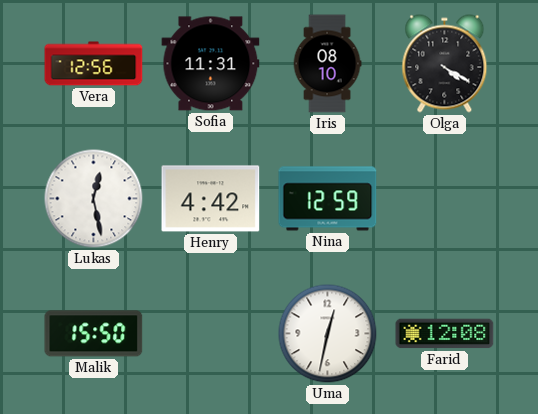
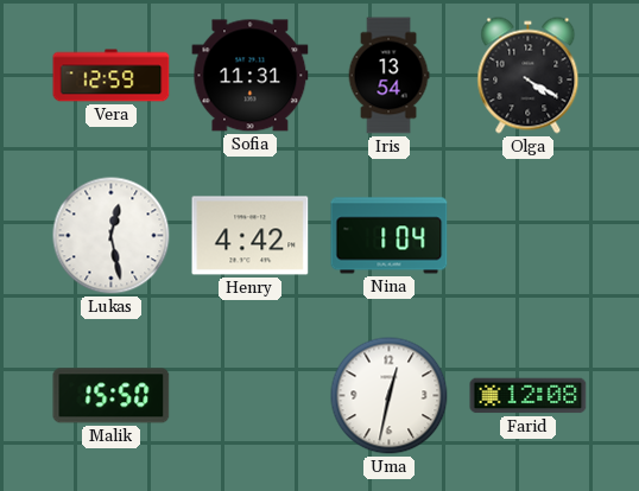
Vera: 12:56 -> 12:59
Iris: 08:10 -> 13:54
Nina: 12:59 -> 1:04
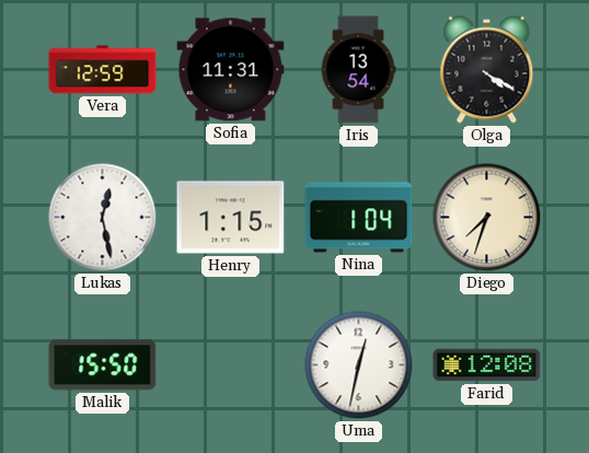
Henry: 4:42 -> 1:15
Diego: none -> 7:33
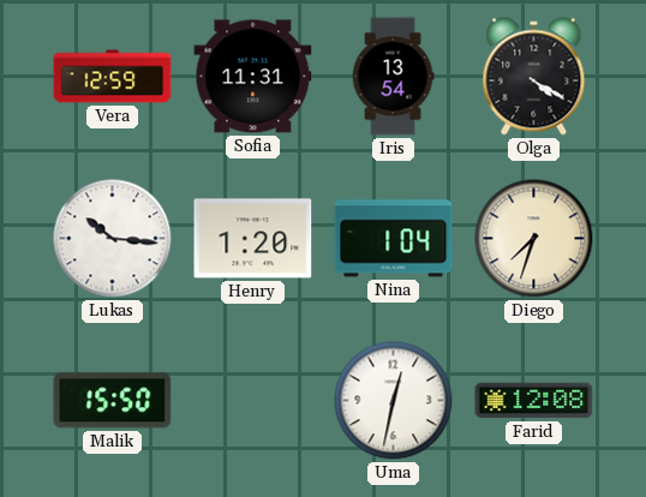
Lukas: 12:28 -> 10:16
Henry: 1:15 -> 1:20
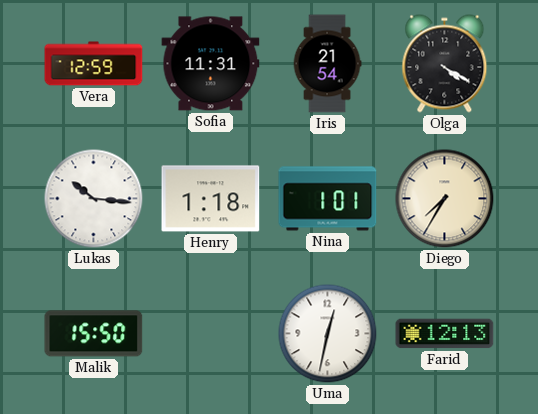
Iris: 13:54 -> 21:54
Henry: 1:20 -> 1:18
Nina: 1:04 -> 1:01
Diego: 7:33 -> 7:35
Farid: 12:08 -> 12:13
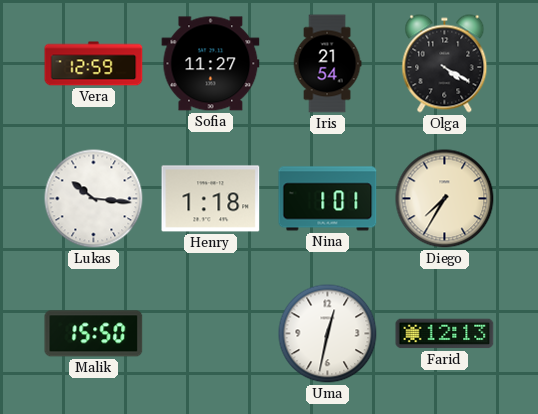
Sofia: 11:31 -> 11:27
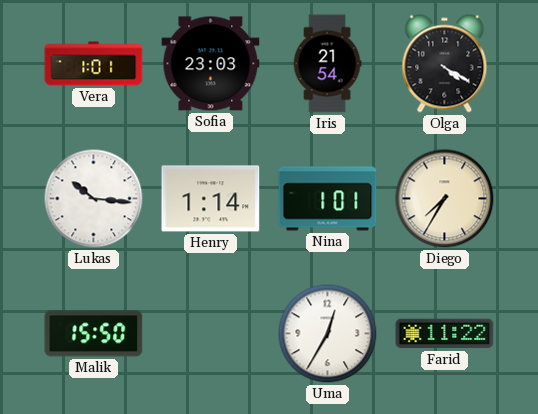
Vera: 12:59 -> 1:01
Sofia: 11:27 -> 23:03
Henry: 1:18 -> 1:14
Uma: 12:32 -> 12:35
Farid: 12:13 -> 11:22
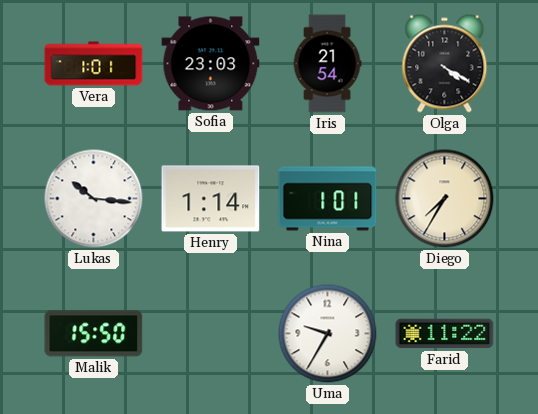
Uma: 12:35 -> 9:35
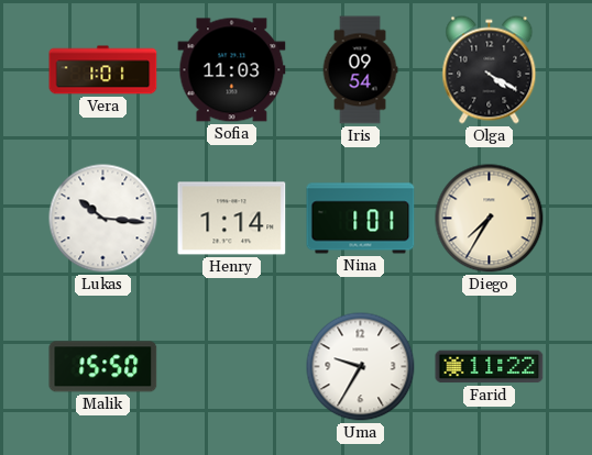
Sofia: 23:03 -> 11:03
Iris: 21:54 -> 09:54
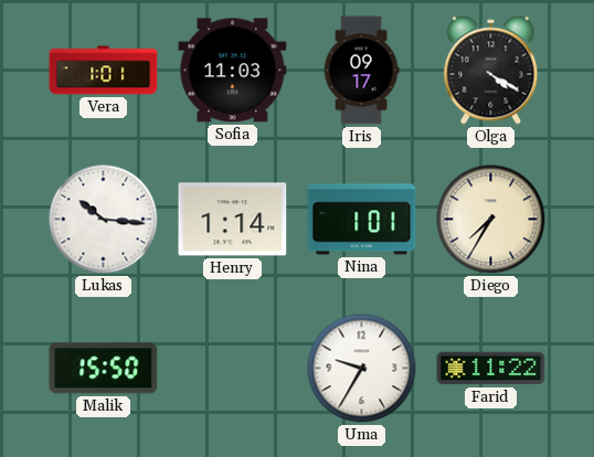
Iris: 09:54 -> 09:17
